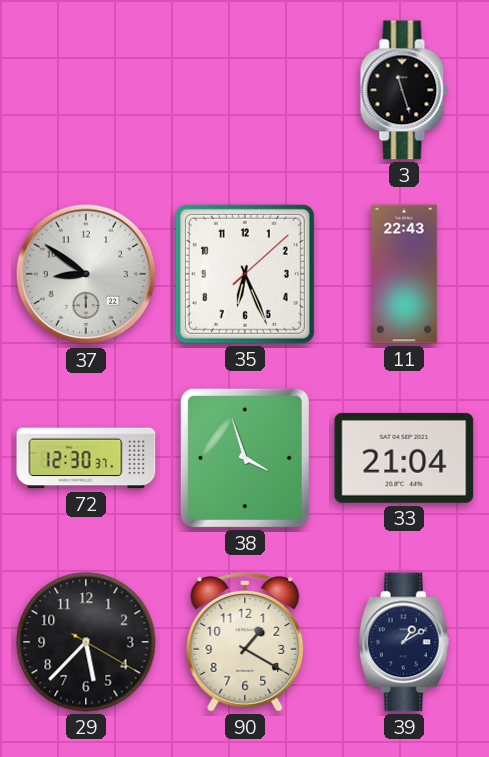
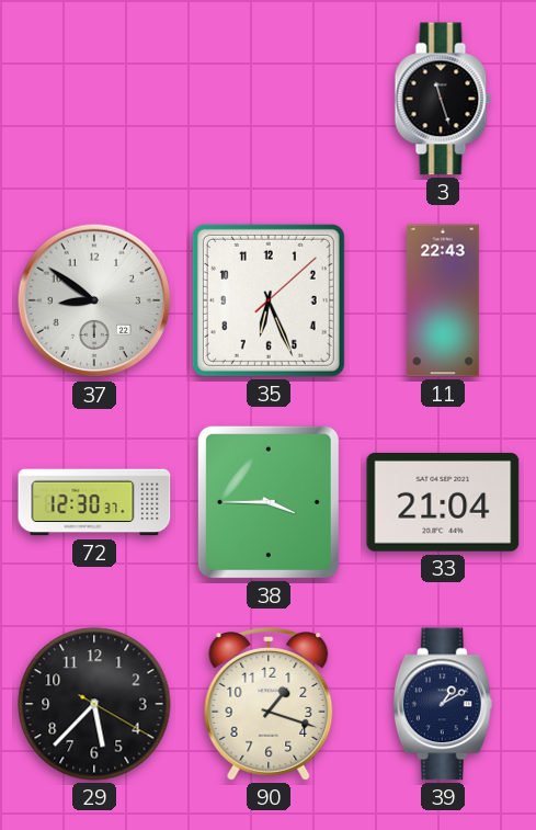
38: 3:57 -> 3:45
90: 1:20 -> 1:18
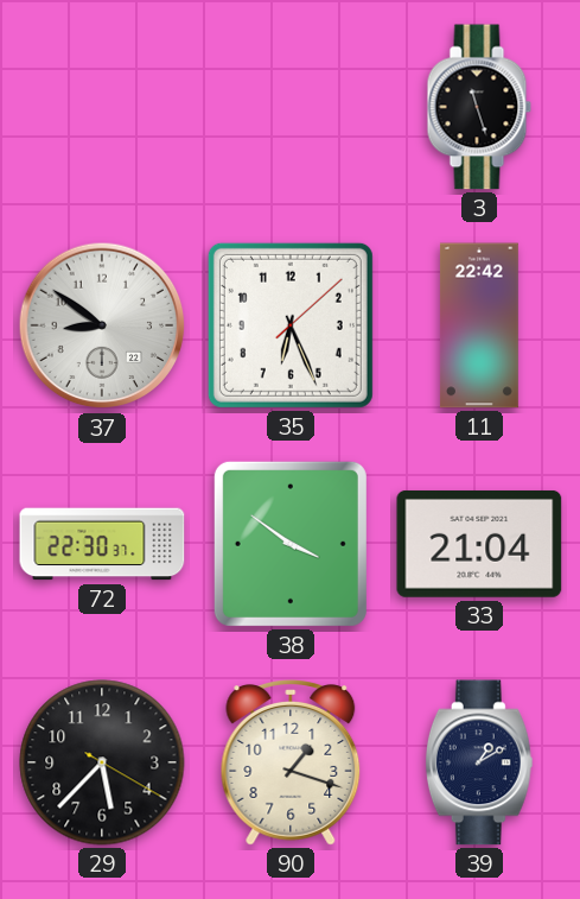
11: 22:43 -> 22:42
72: 12:30 -> 22:30
38: 3:45 -> 3:51
